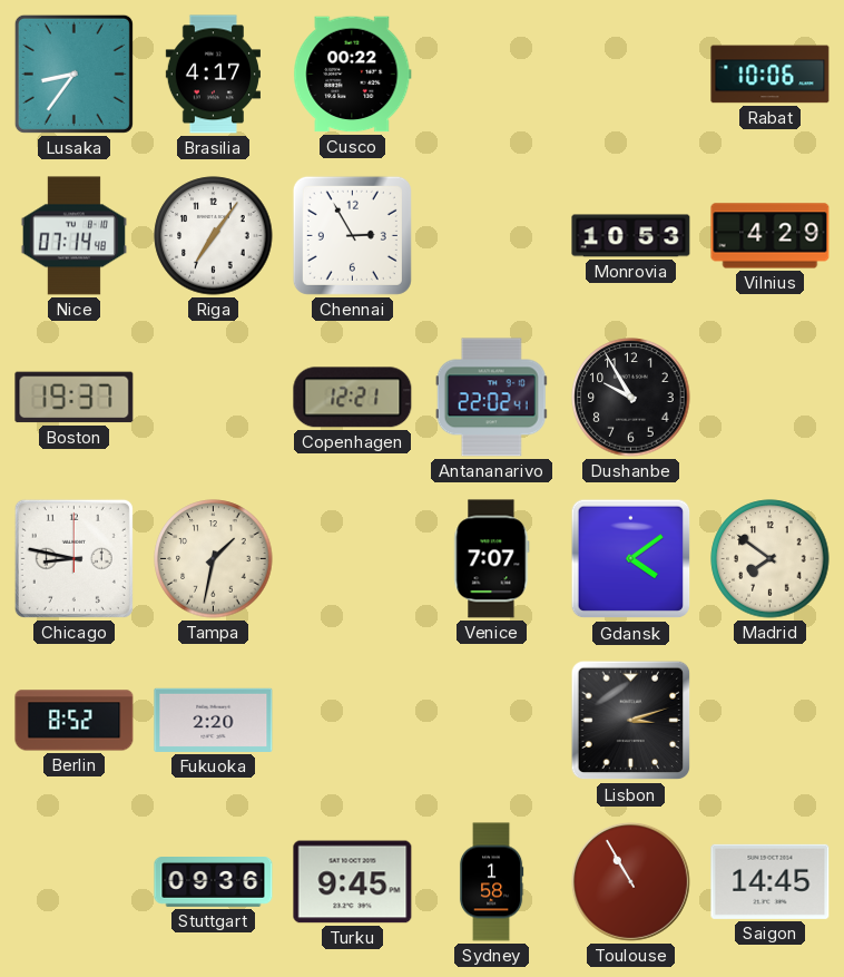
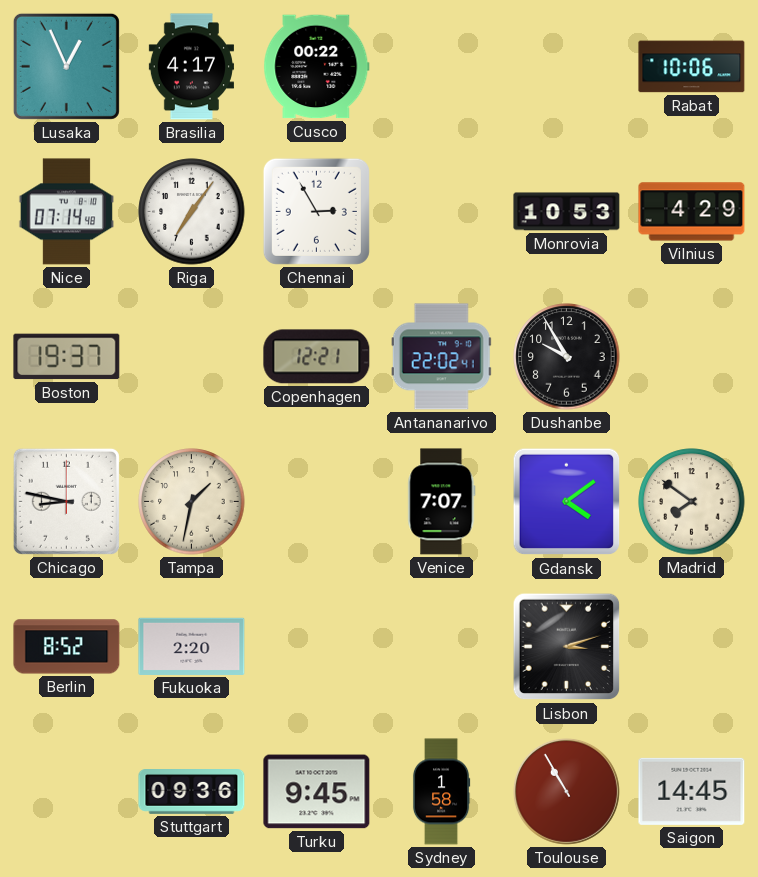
Lusaka: 8:36 -> 12:56
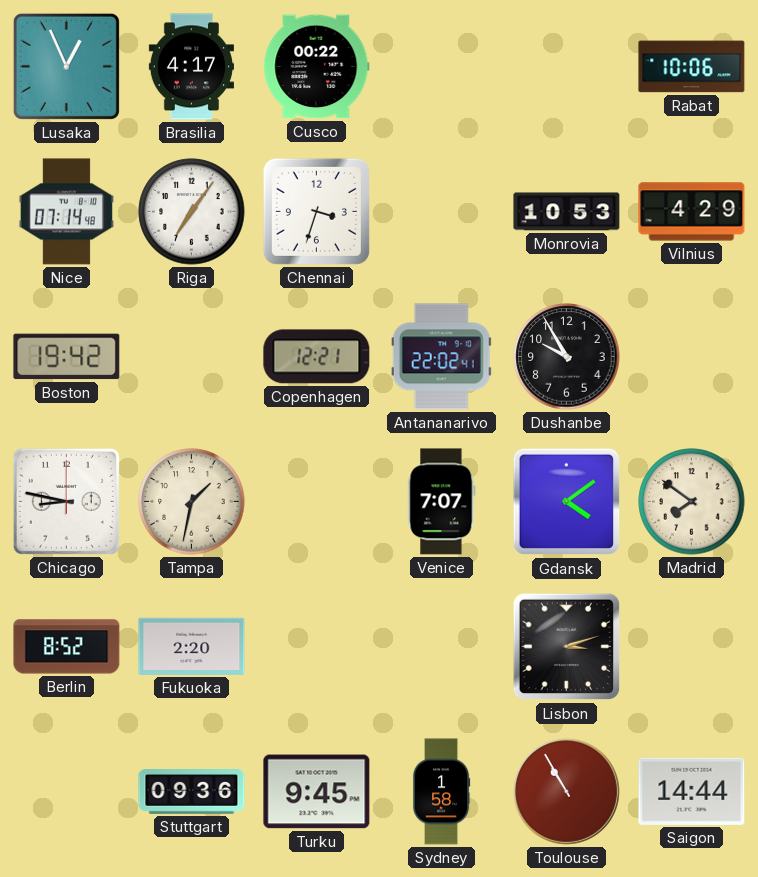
Chennai: 2:55 -> 3:33
Boston: 19:37 -> 19:42
Saigon: 14:45 -> 14:44
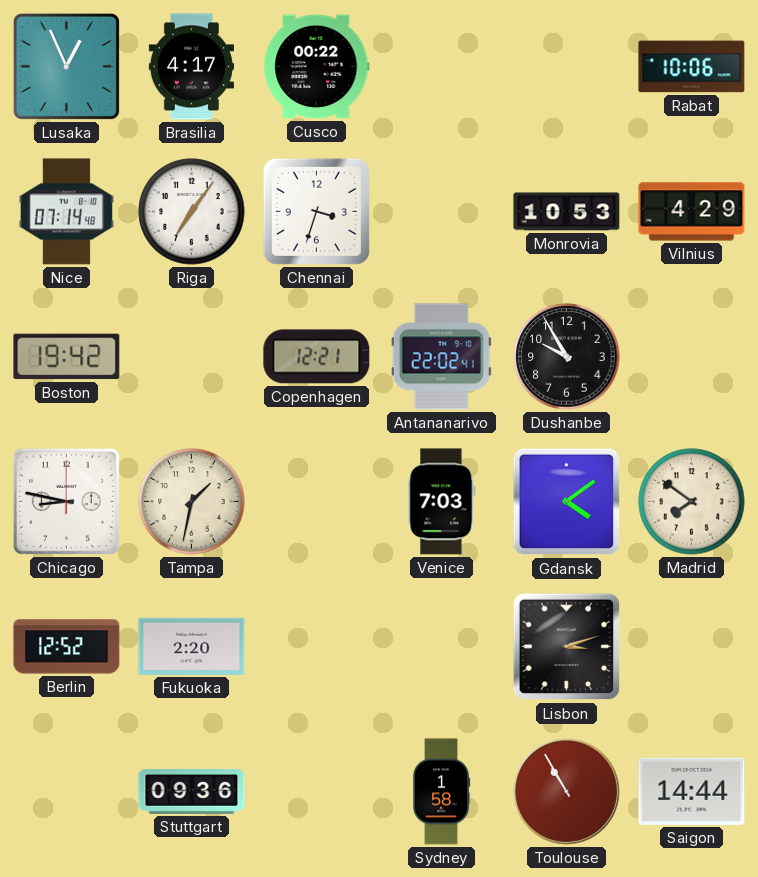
Venice: 7:07 -> 7:03
Berlin: 8:52 -> 12:52
Turku: 9:45 -> none
